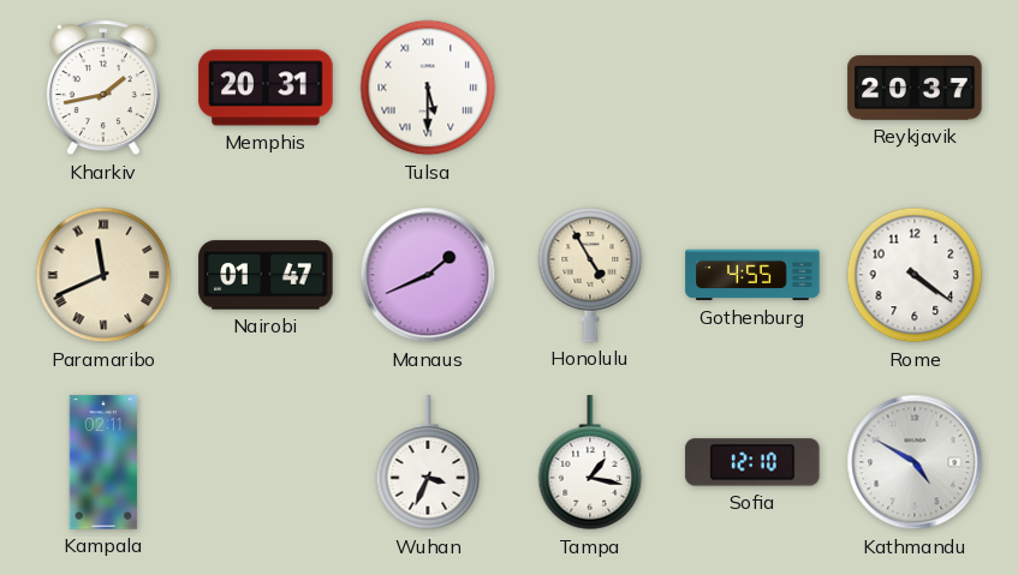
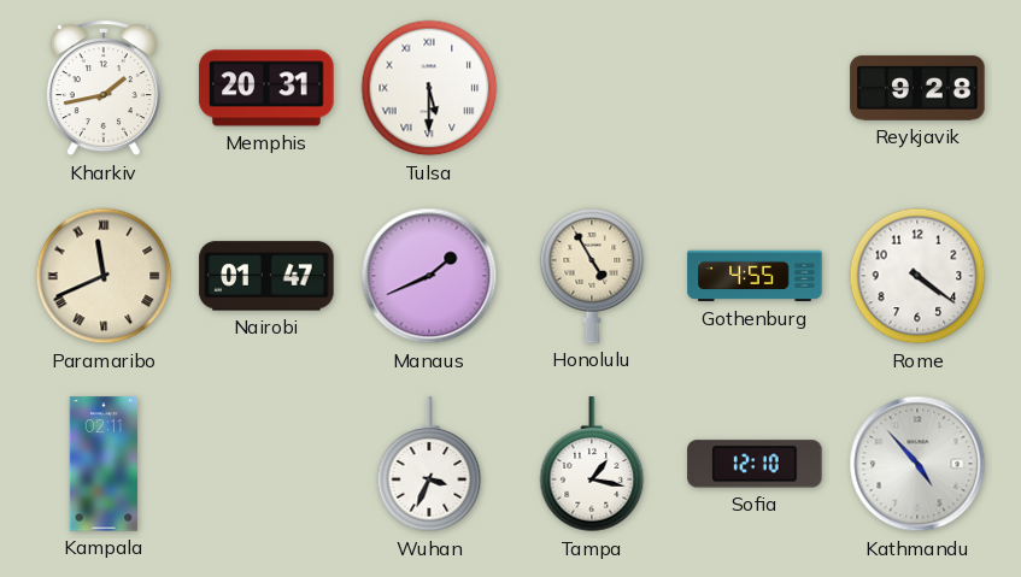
Reykjavik: 20:37 -> 9:28
Kathmandu: 4:50 -> 4:53
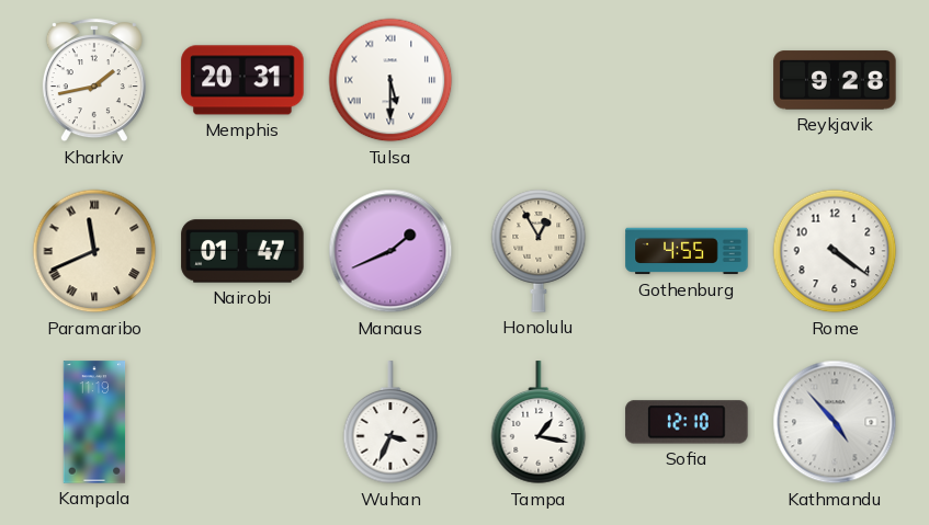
Honolulu: 4:55 -> 12:55
Kampala: 02:11 -> 11:19
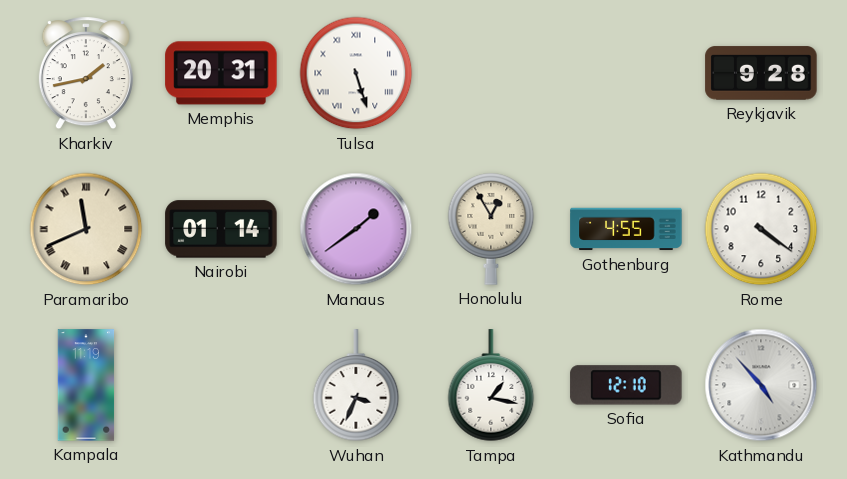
Tulsa: 5:30 -> 5:27
Nairobi: 01:47 -> 01:14
Manaus: 1:41 -> 1:39
